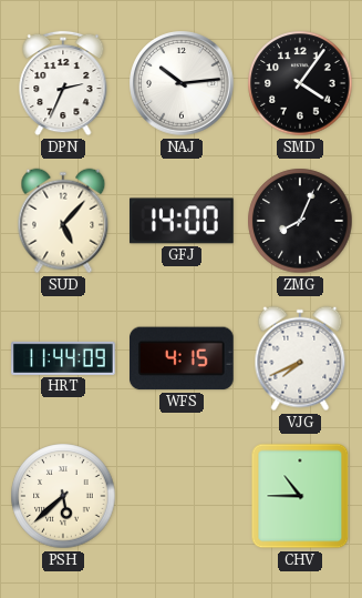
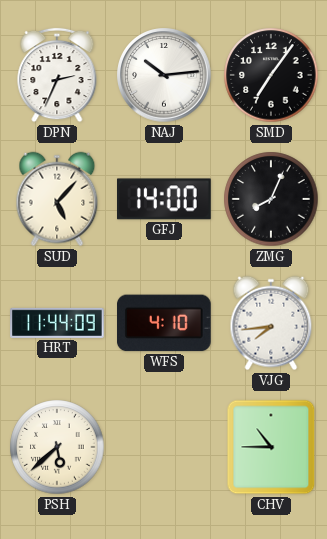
SMD: 4:06 -> 7:06
WFS: 4:15 -> 4:10
VJG: 7:41 -> 7:44
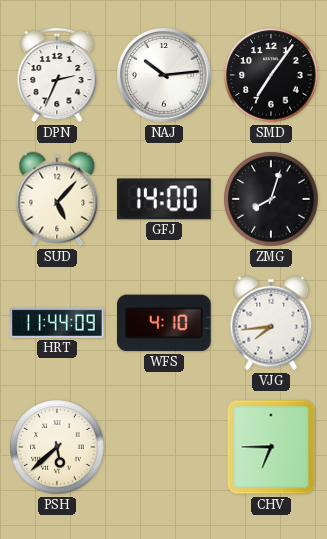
ZMG: 8:04 -> 8:03
CHV: 10:45 -> 6:45
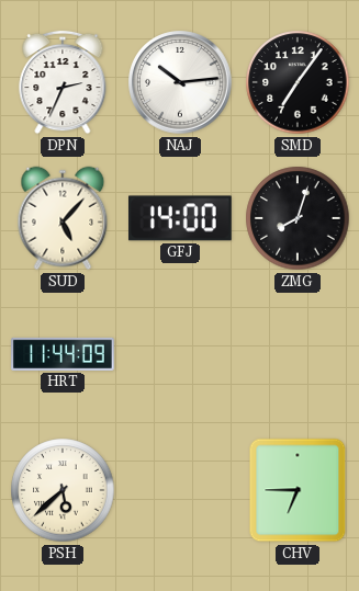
WFS: 4:10 -> none
VJG: 7:44 -> none
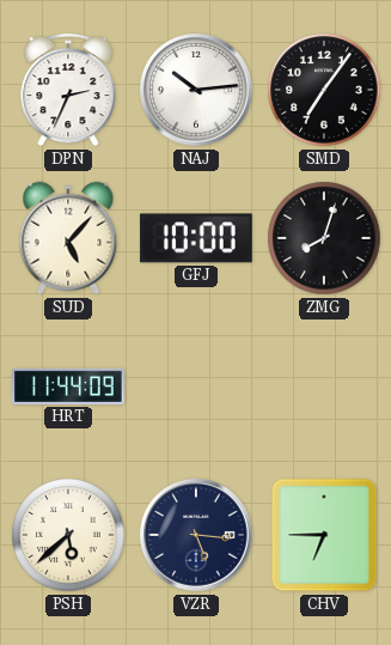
GFJ: 14:00 -> 10:00
VZR: none -> 5:16
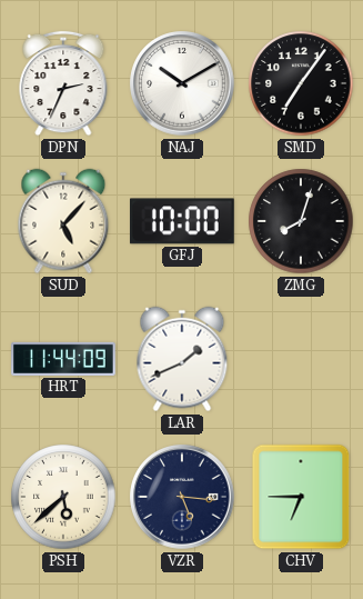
NAJ: 10:14 -> 10:10
LAR: none -> 1:41
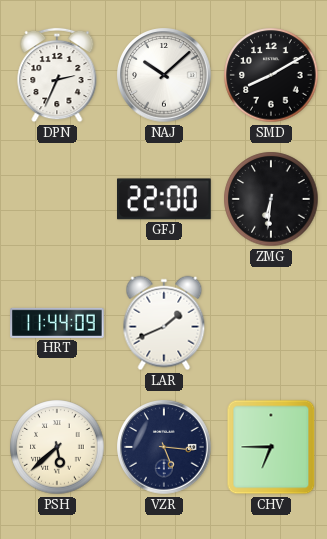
NAJ: 10:10 -> 10:08
SMD: 7:06 -> 8:10
SUD: 5:07 -> none
GFJ: 10:00 -> 22:00
ZMG: 8:03 -> 6:31
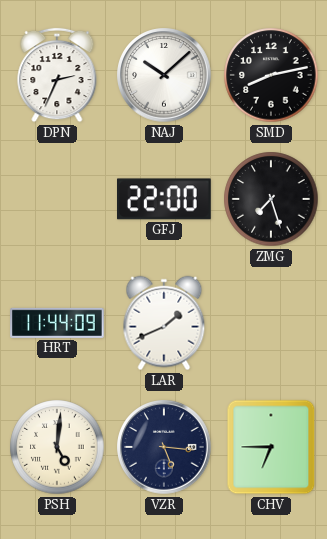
SMD: 8:10 -> 8:13
ZMG: 6:31 -> 7:27
PSH: 5:38 -> 5:01
